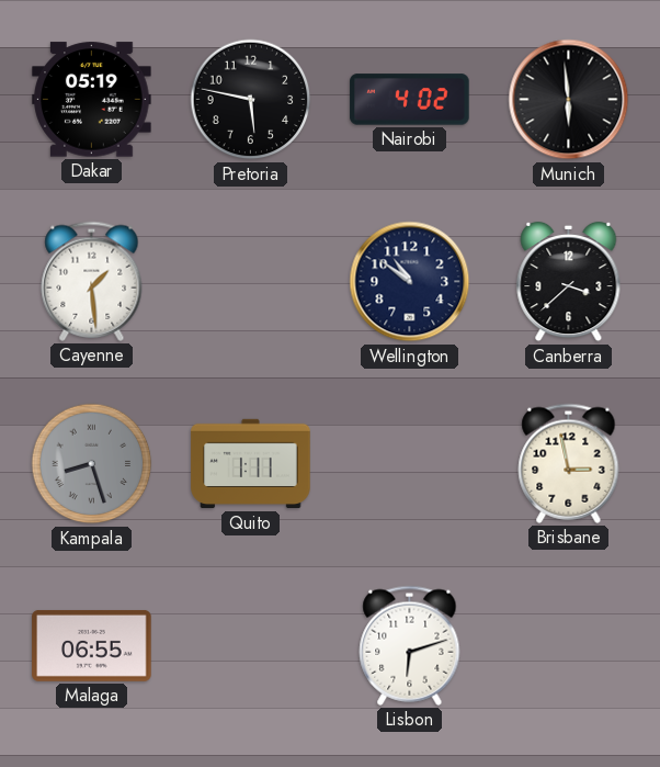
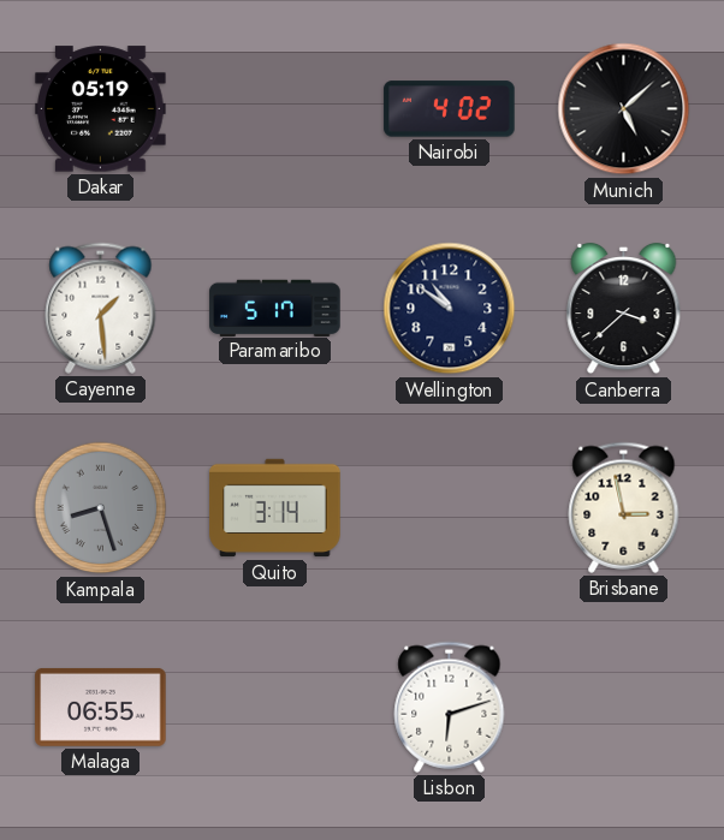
Pretoria: 5:47 -> none
Munich: 5:59 -> 5:08
Paramaribo: none -> 5:17
Quito: 1:11 -> 3:14
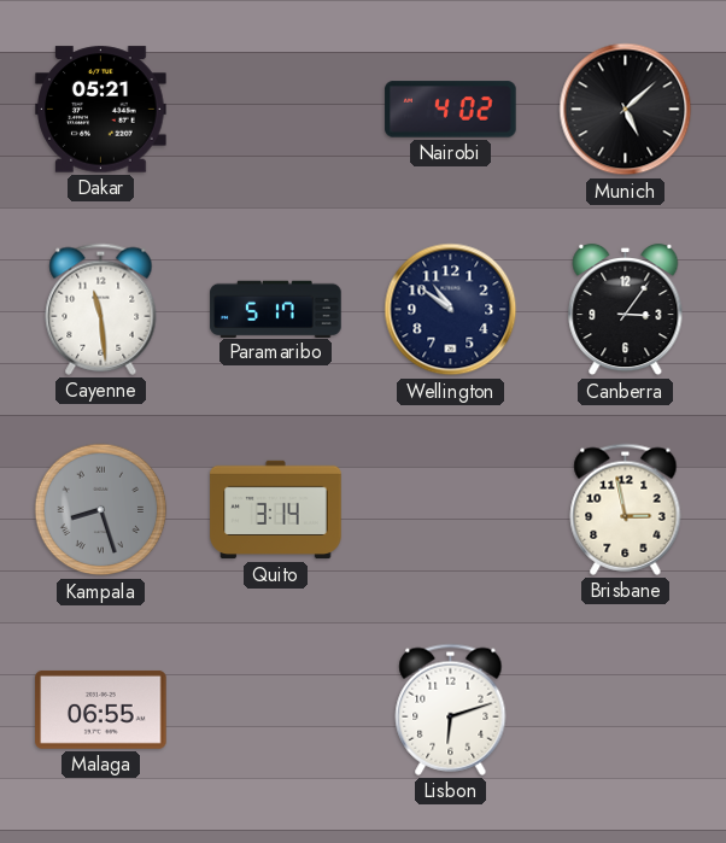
Dakar: 05:19 -> 05:21
Cayenne: 1:29 -> 11:29
Canberra: 3:38 -> 3:06
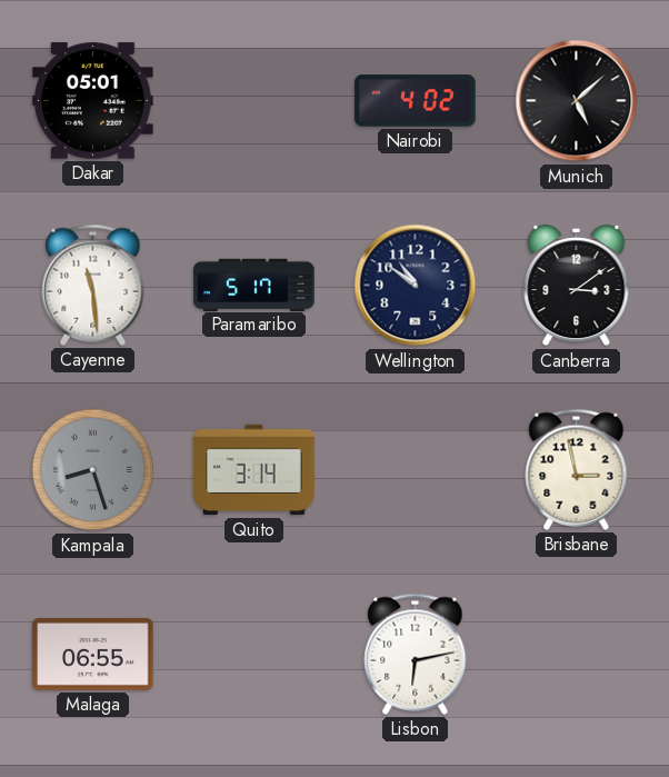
Dakar: 05:21 -> 05:01
Canberra: 3:06 -> 3:09
Lisbon: 6:12 -> 6:13
